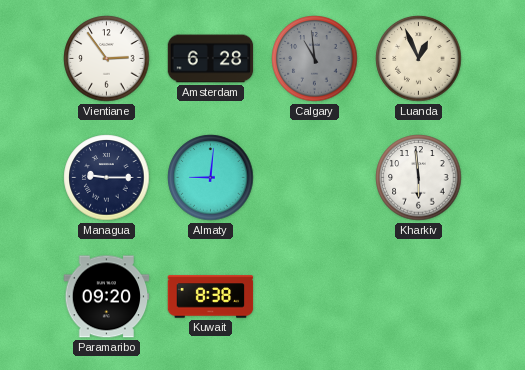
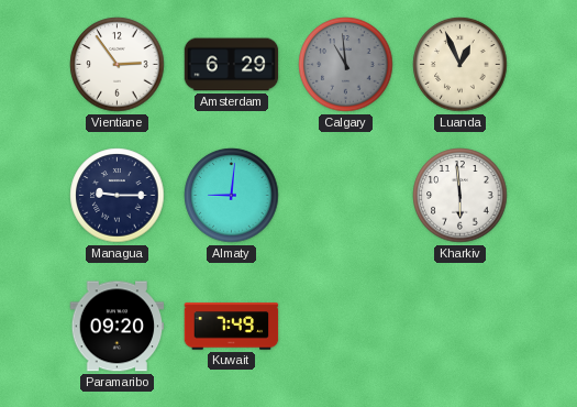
Amsterdam: 6:28 -> 6:29
Kuwait: 8:38 -> 7:49
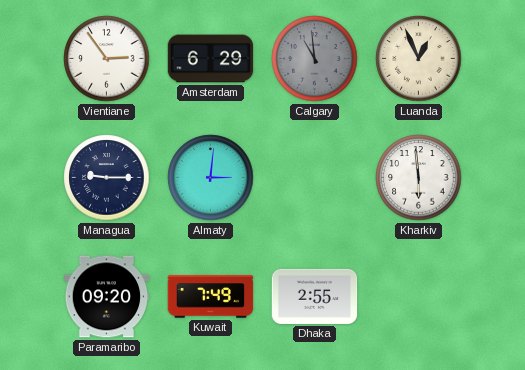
Almaty: 9:01 -> 3:01
Dhaka: none -> 2:55
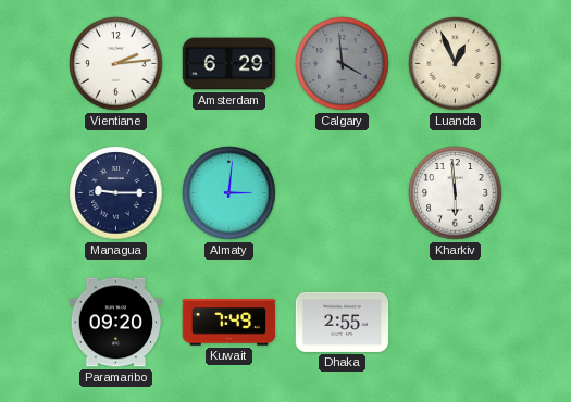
Vientiane: 2:54 -> 2:14
Calgary: 10:59 -> 3:59
